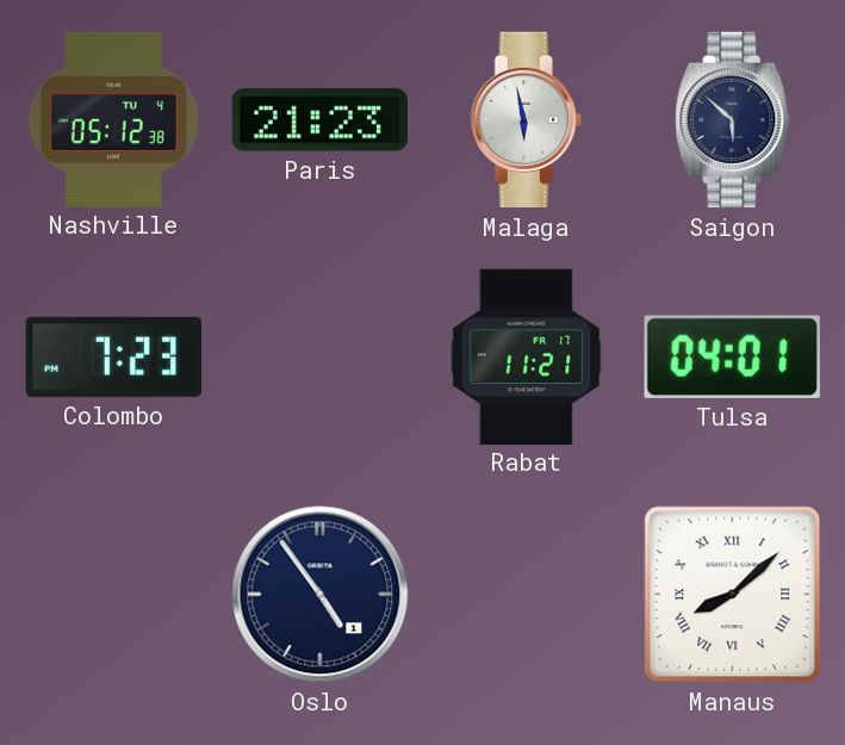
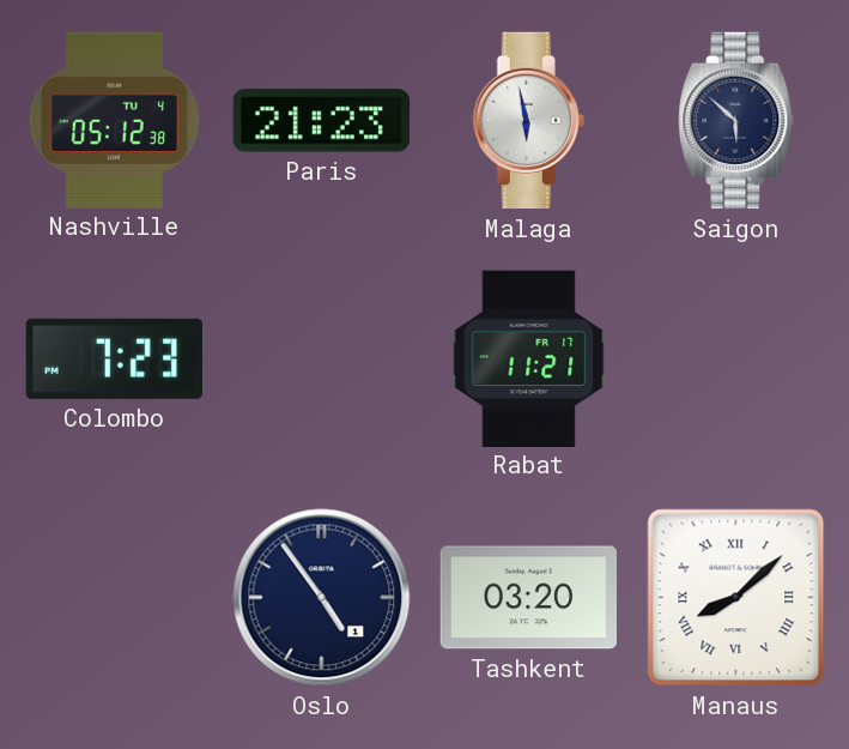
Tulsa: 04:01 -> none
Tashkent: none -> 03:20
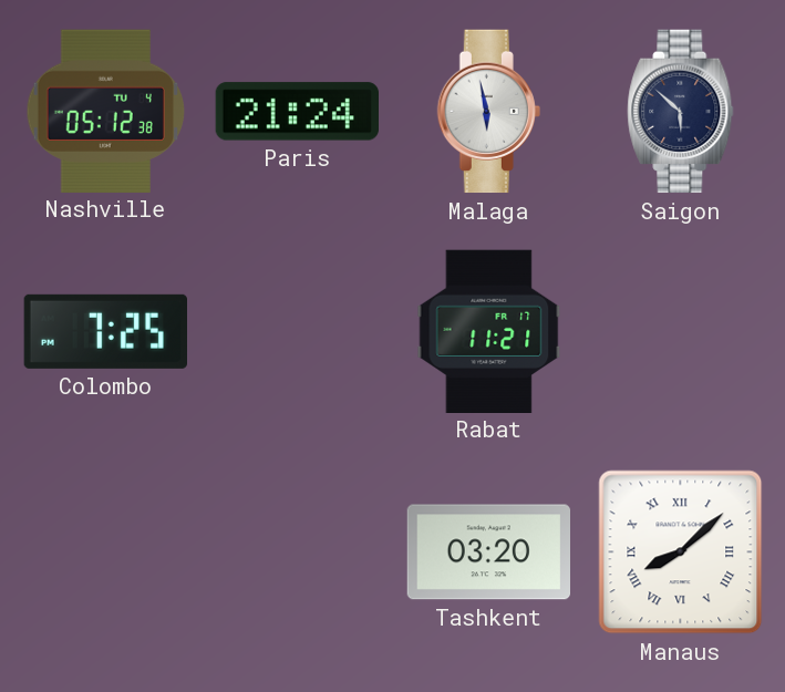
Paris: 21:23 -> 21:24
Colombo: 7:23 -> 7:25
Oslo: 4:54 -> none
